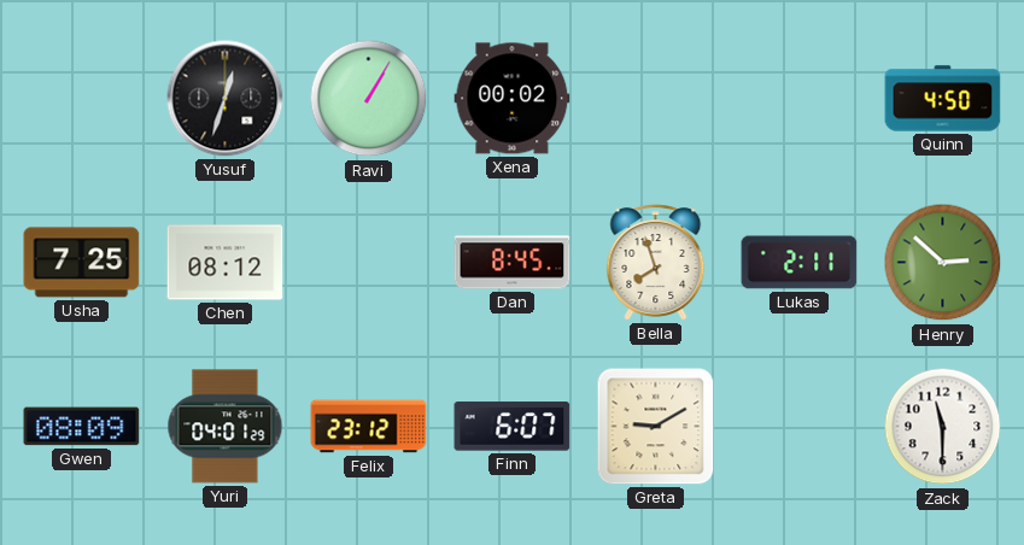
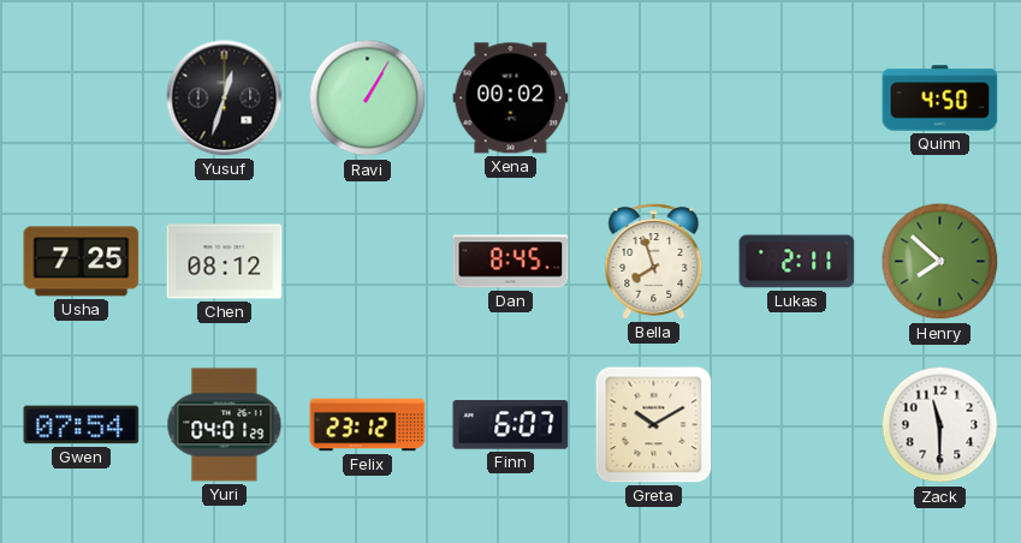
Henry: 2:52 -> 7:52
Gwen: 08:09 -> 07:54
Greta: 9:10 -> 10:10
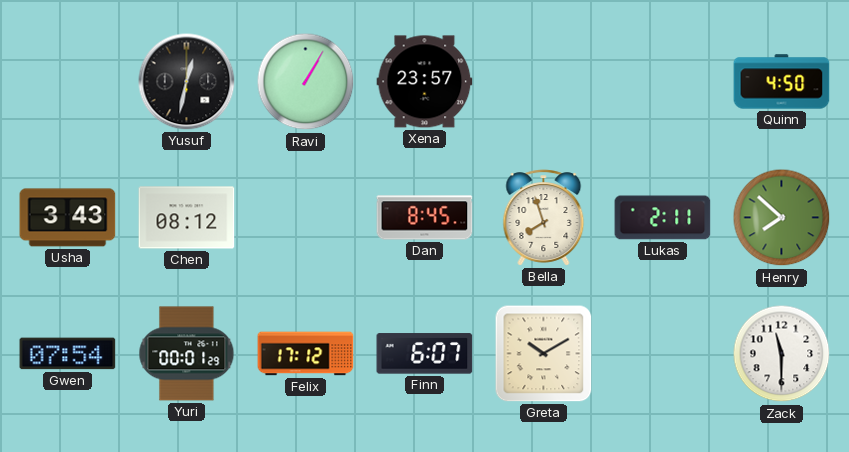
Yusuf: 12:33 -> 12:32
Xena: 00:02 -> 23:57
Usha: 7:25 -> 3:43
Yuri: 04:01 -> 00:01
Felix: 23:12 -> 17:12
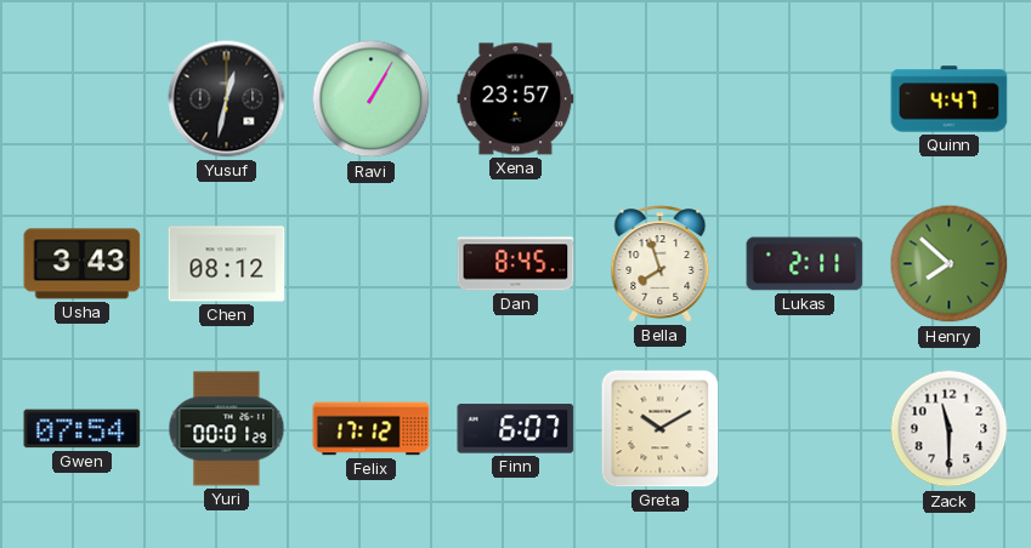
Quinn: 4:50 -> 4:47
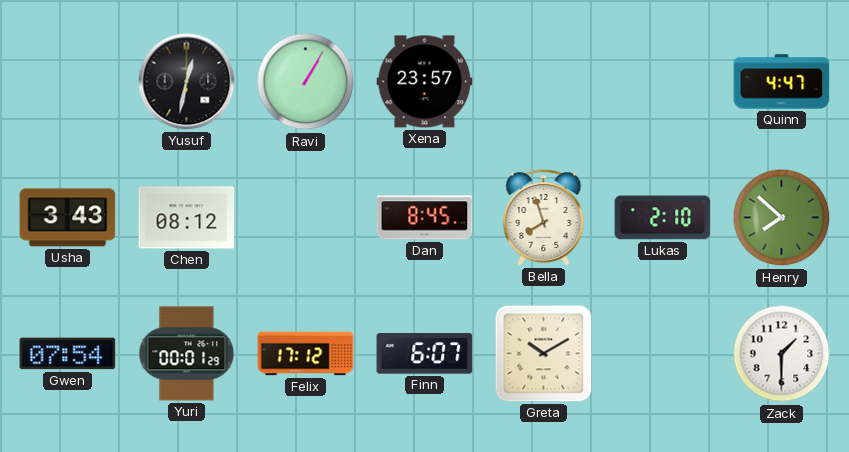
Lukas: 2:11 -> 2:10
Zack: 11:30 -> 1:30
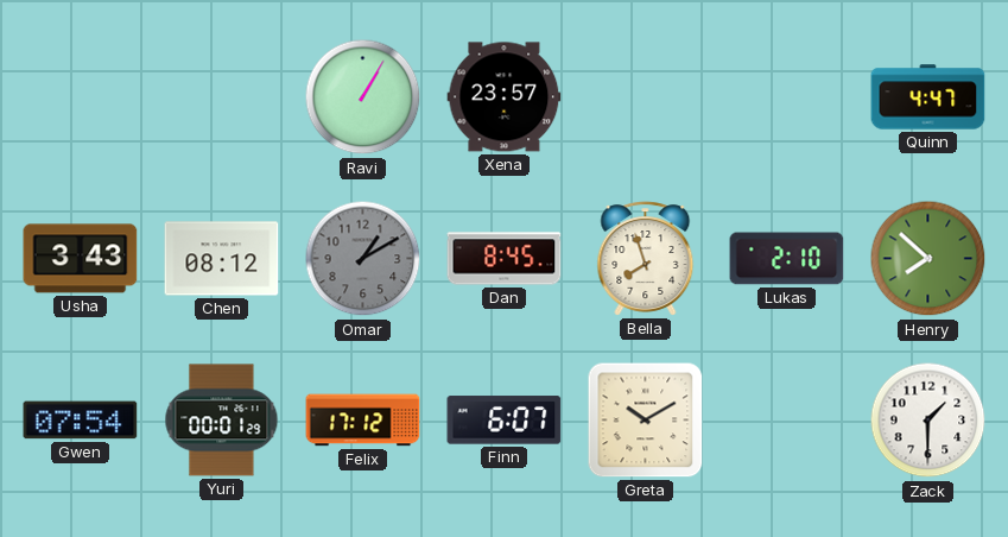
Yusuf: 12:32 -> none
Omar: none -> 1:10
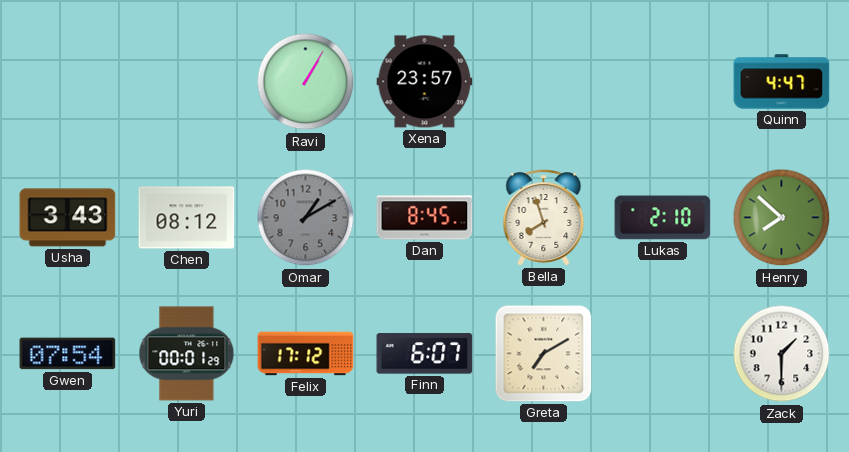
Greta: 10:10 -> 7:10
